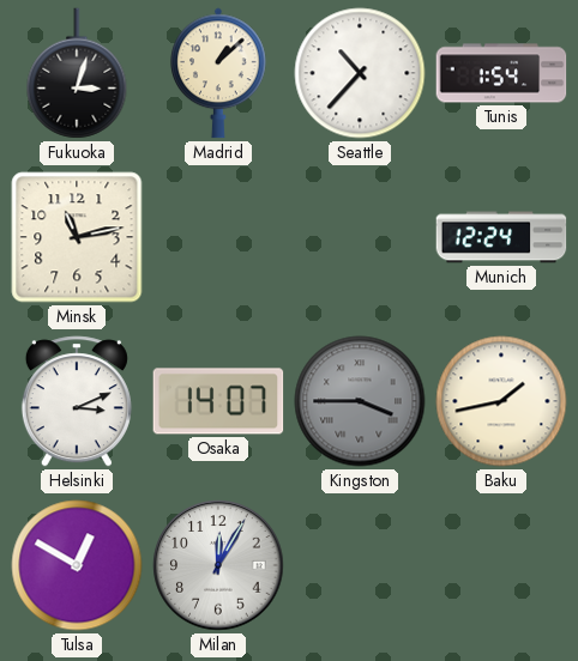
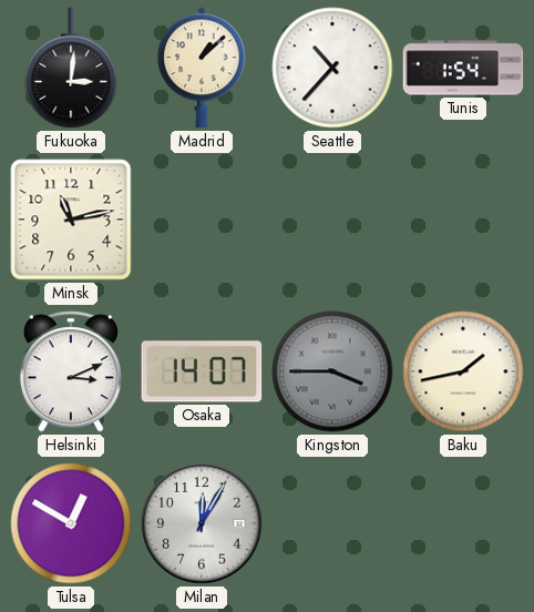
Fukuoka: 3:03 -> 3:01
Munich: 12:24 -> none
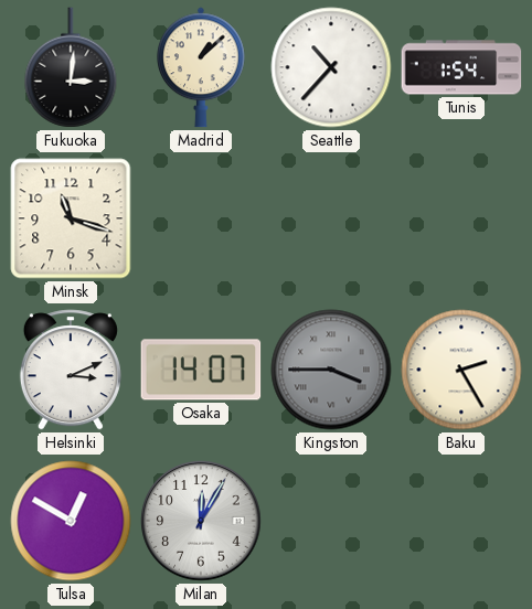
Minsk: 11:13 -> 11:18
Baku: 1:43 -> 2:25
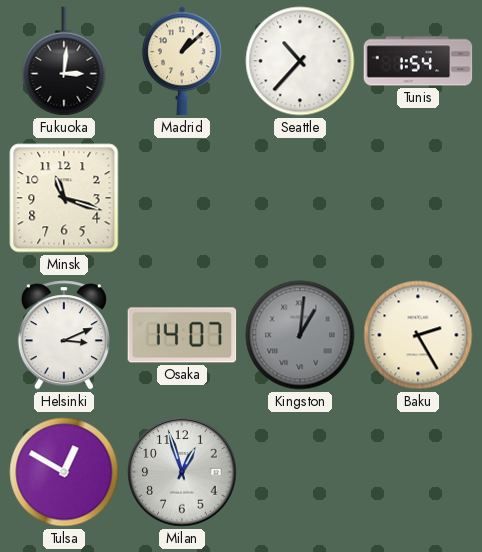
Kingston: 3:45 -> 1:01
Milan: 12:05 -> 12:57
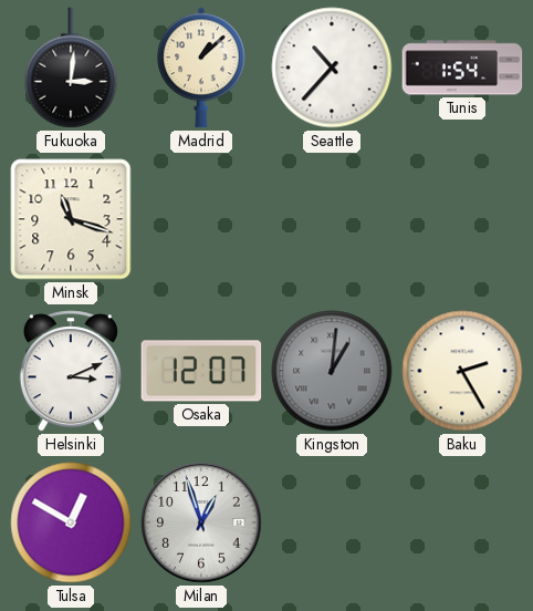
Osaka: 14:07 -> 12:07
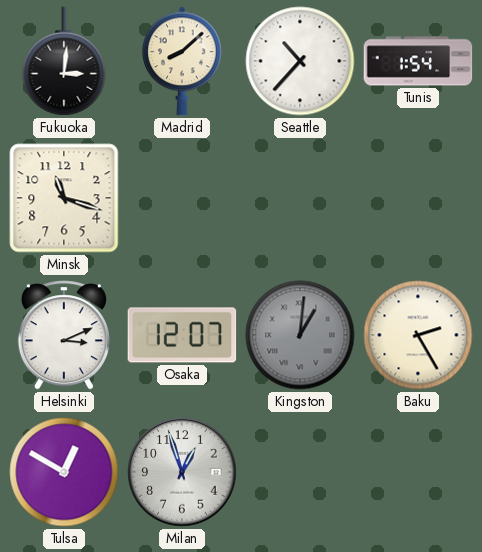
Madrid: 1:08 -> 8:08
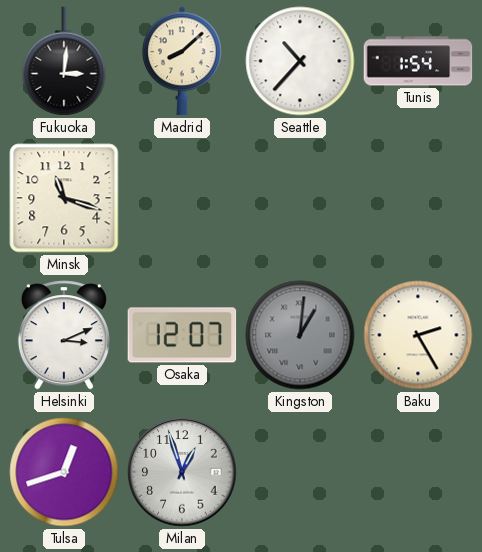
Tulsa: 12:50 -> 12:42
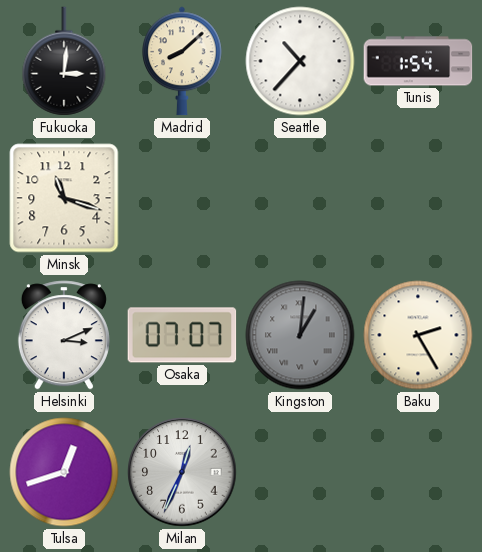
Osaka: 12:07 -> 07:07
Milan: 12:57 -> 12:34
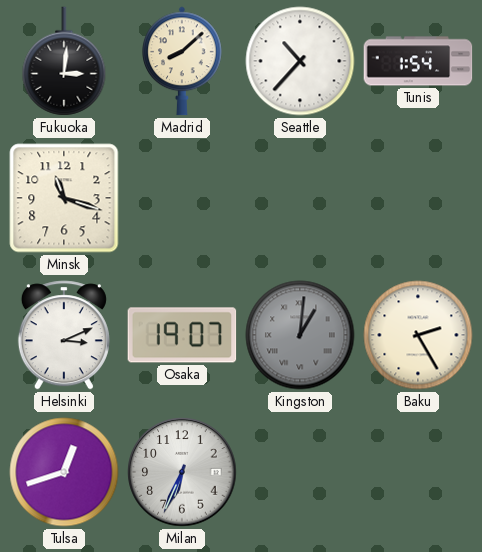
Osaka: 07:07 -> 19:07
Milan: 12:34 -> 6:34
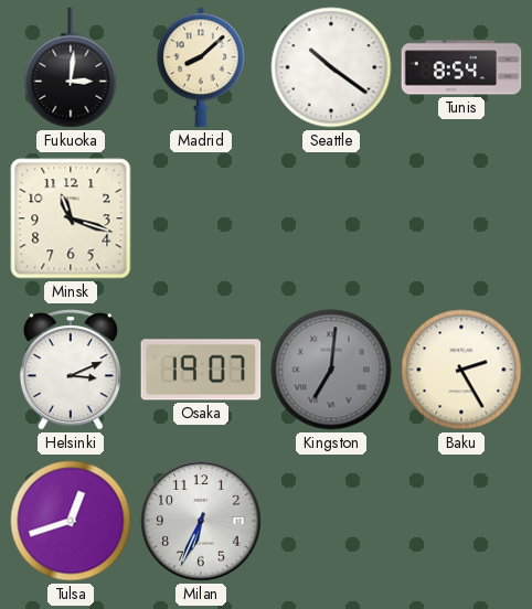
Seattle: 10:37 -> 10:21
Tunis: 1:54 -> 8:54
Kingston: 1:01 -> 7:01
